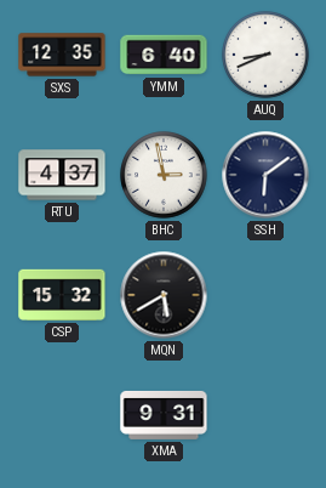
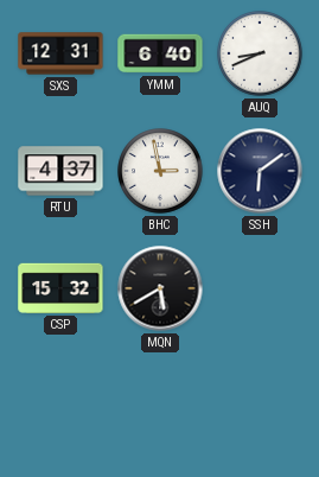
SXS: 12:35 -> 12:31
XMA: 9:31 -> none
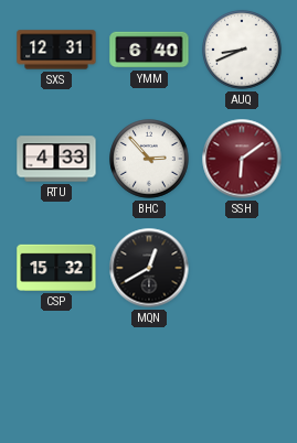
RTU: 4:37 -> 4:33
BHC: 2:58 -> 2:53
SSH dial: navy -> burgundy
MQN: 5:40 -> 12:40
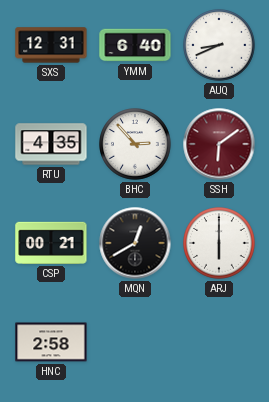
RTU: 4:33 -> 4:35
CSP: 15:32 -> 00:21
ARJ: none -> 6:00
HNC: none -> 2:58
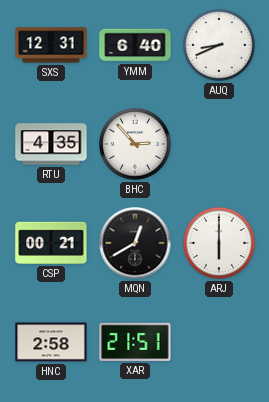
SSH: 6:09 -> none
XAR: none -> 21:51
